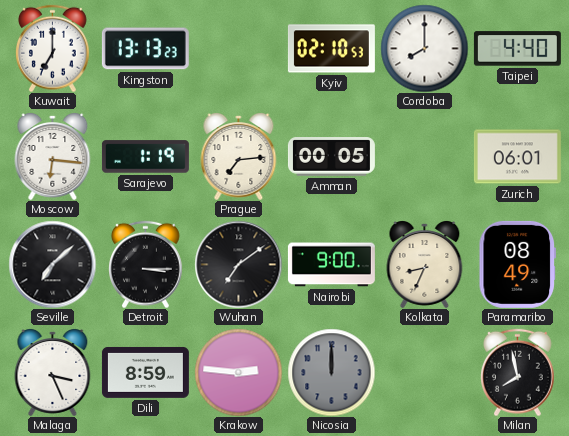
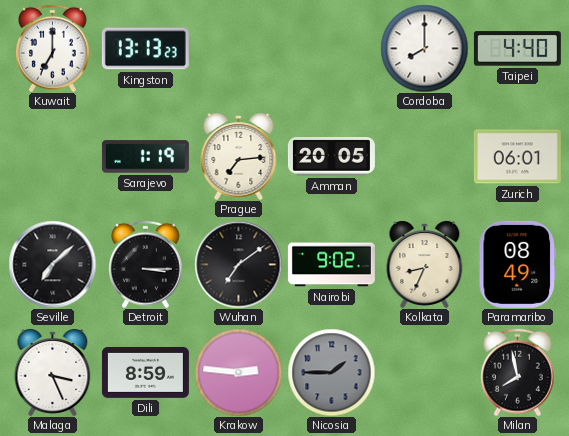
Kyiv: 02:10 -> none
Moscow: 6:16 -> none
Amman: 00:05 -> 20:05
Nairobi: 9:00 -> 9:02
Nicosia: 12:00 -> 1:45
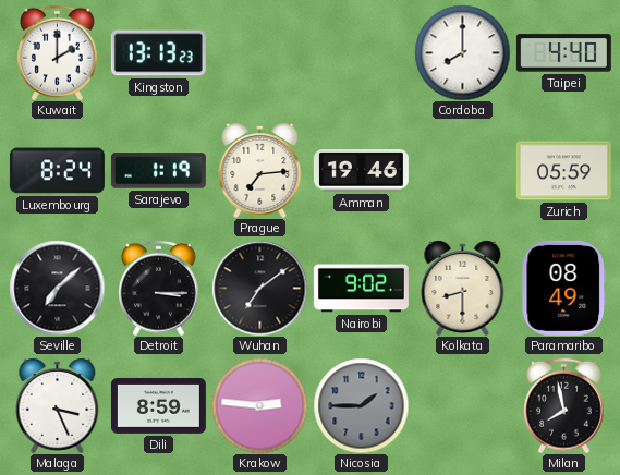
Kuwait: 7:00 -> 2:00
Luxembourg: none -> 8:24
Amman: 20:05 -> 19:46
Zurich: 06:01 -> 05:59
Kolkata: 8:34 -> 8:30
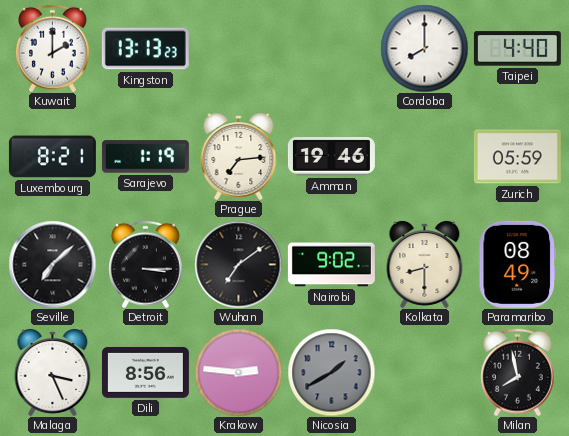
Luxembourg: 8:24 -> 8:21
Dili: 8:59 -> 8:56
Nicosia: 1:45 -> 1:40
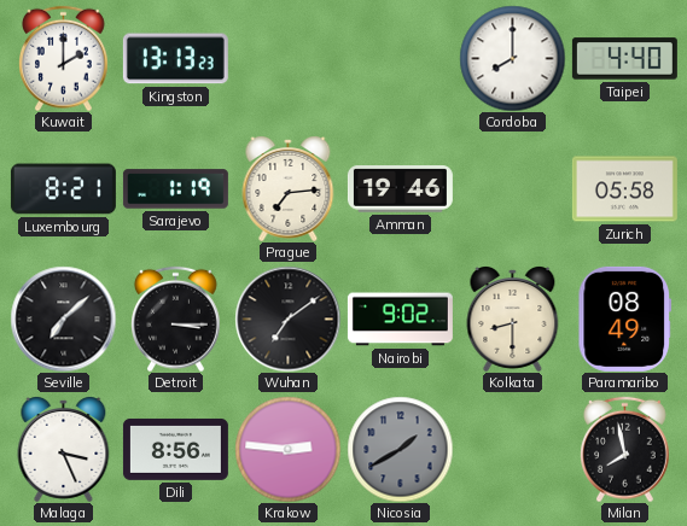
Zurich: 05:59 -> 05:58
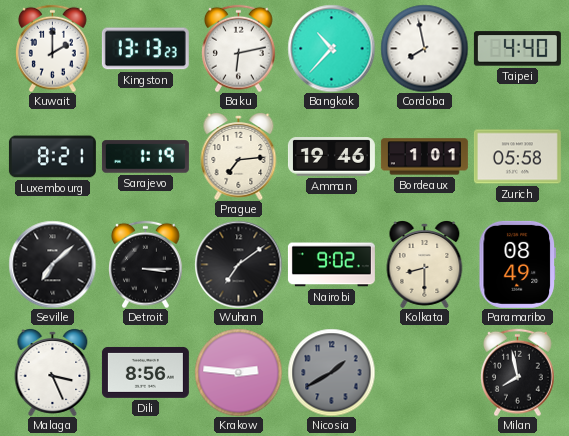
Baku: none -> 6:13
Bangkok: none -> 10:37
Cordoba: 8:00 -> 7:58
Bordeaux: none -> 1:01
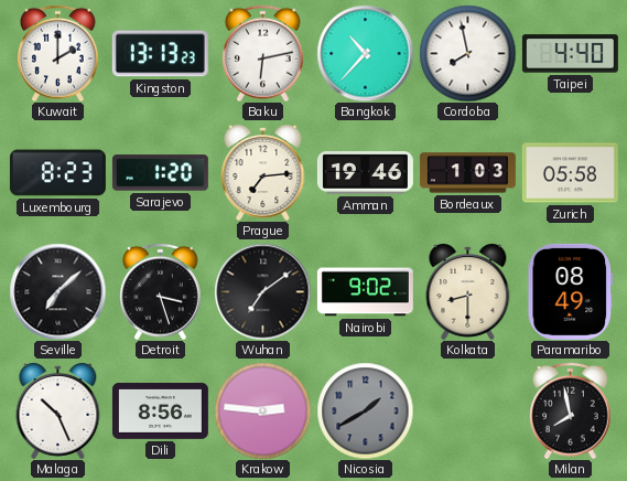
Luxembourg: 8:21 -> 8:23
Sarajevo: 1:19 -> 1:20
Bordeaux: 1:01 -> 1:03
Detroit: 3:15 -> 3:27
Malaga: 3:26 -> 10:26
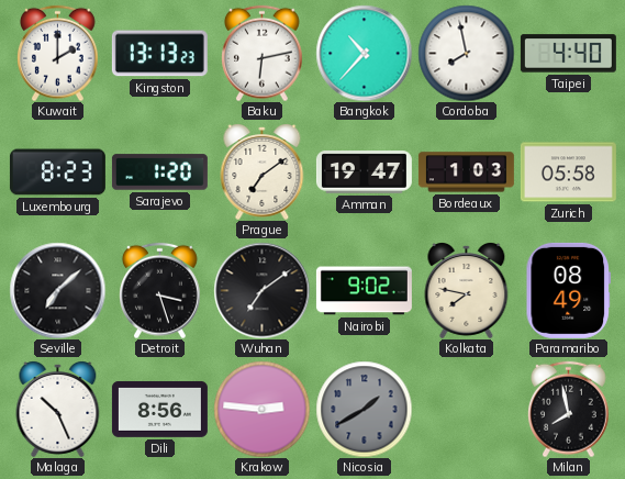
Prague: 7:14 -> 7:09
Amman: 19:46 -> 19:47
Kolkata: 8:30 -> 7:47
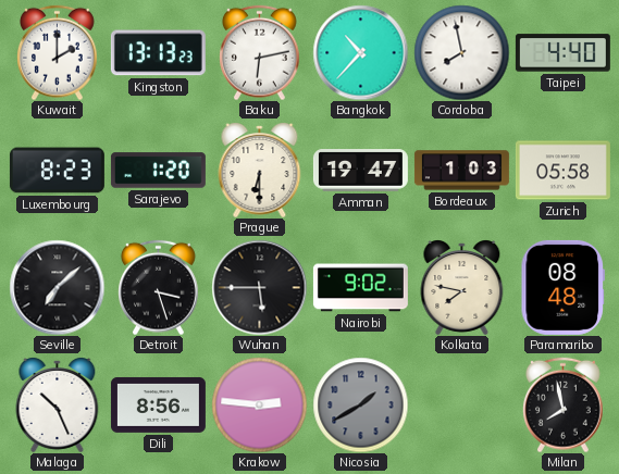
Prague: 7:09 -> 6:30
Wuhan: 7:09 -> 5:45
Paramaribo: 08:49 -> 08:48
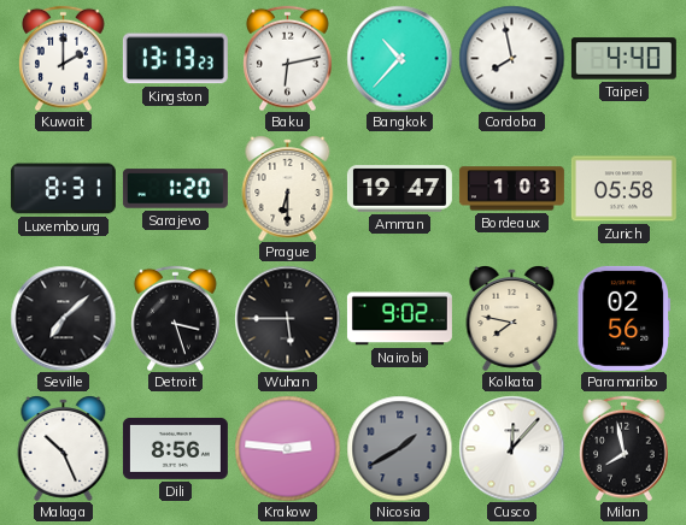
Luxembourg: 8:23 -> 8:31
Paramaribo: 08:48 -> 02:56
Cusco: none -> 12:07
